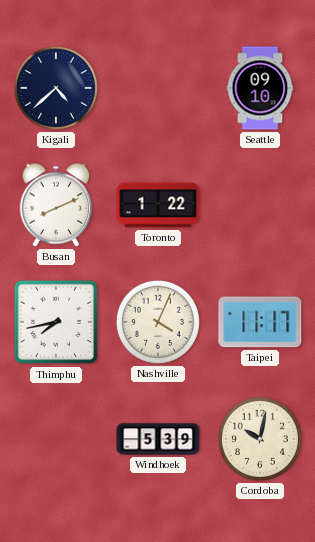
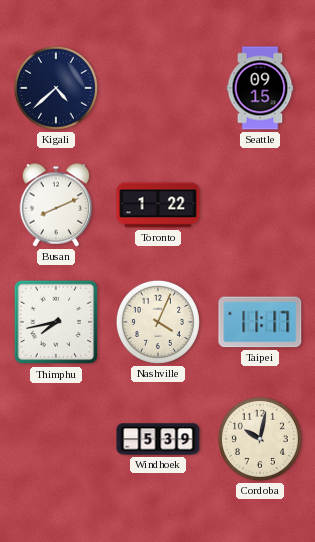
Seattle: 09:10 -> 09:15
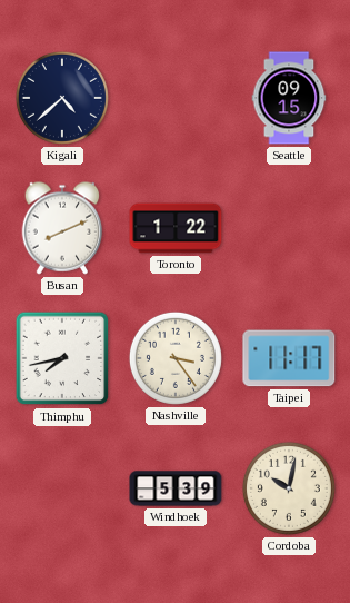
Nashville: 4:04 -> 3:24
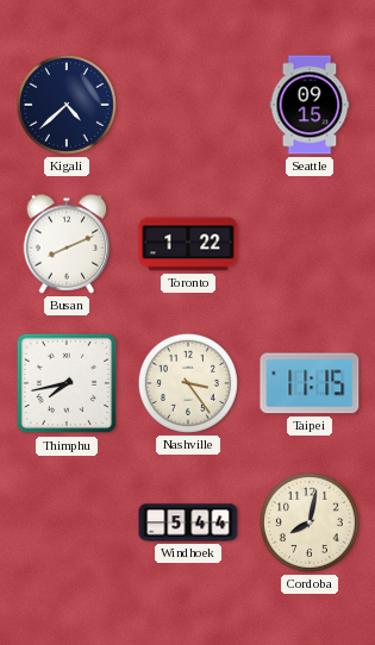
Taipei: 11:17 -> 11:15
Windhoek: 5:39 -> 5:44
Cordoba: 10:02 -> 8:02
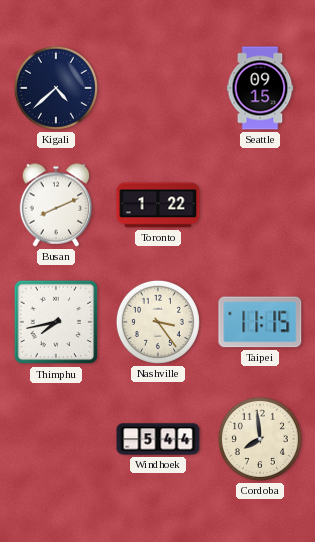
Cordoba: 8:02 -> 7:59
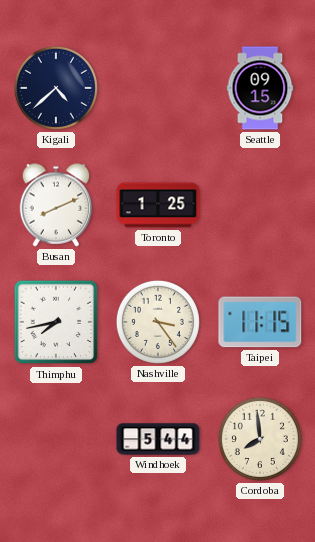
Toronto: 1:22 -> 1:25
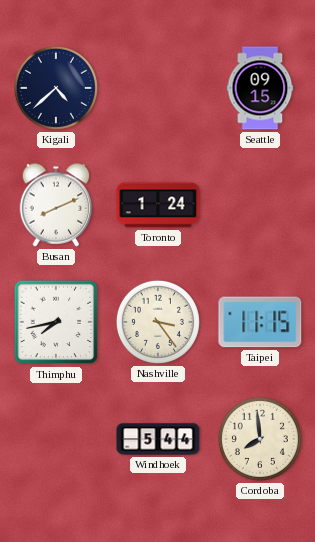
Toronto: 1:25 -> 1:24
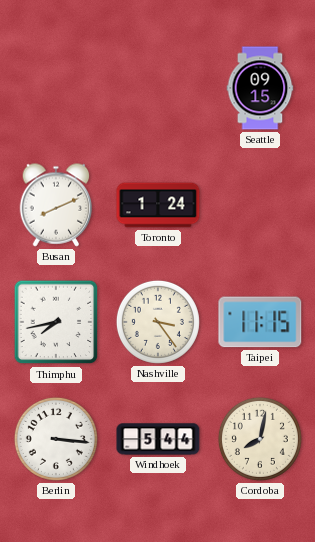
Kigali: 4:38 -> none
Berlin: none -> 3:16
Cordoba: 7:59 -> 8:02
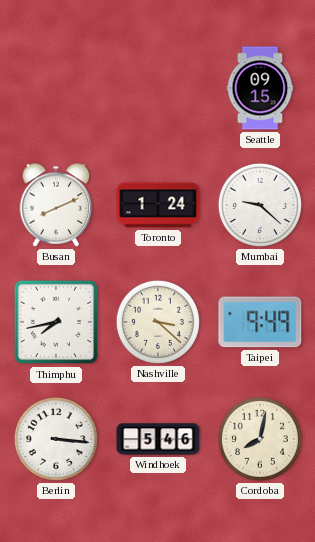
Mumbai: none -> 9:22
Nashville: 3:24 -> 3:22
Taipei: 11:15 -> 9:49
Windhoek: 5:44 -> 5:46
